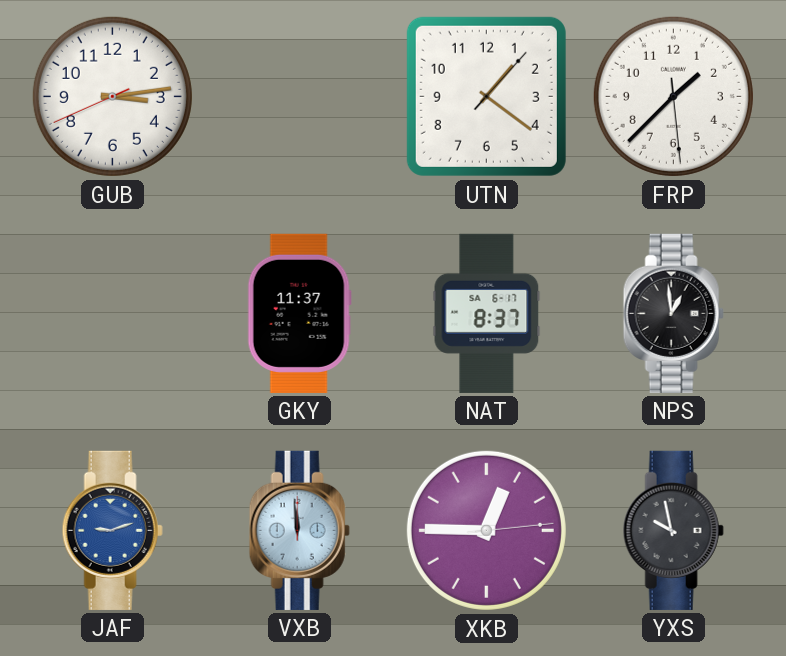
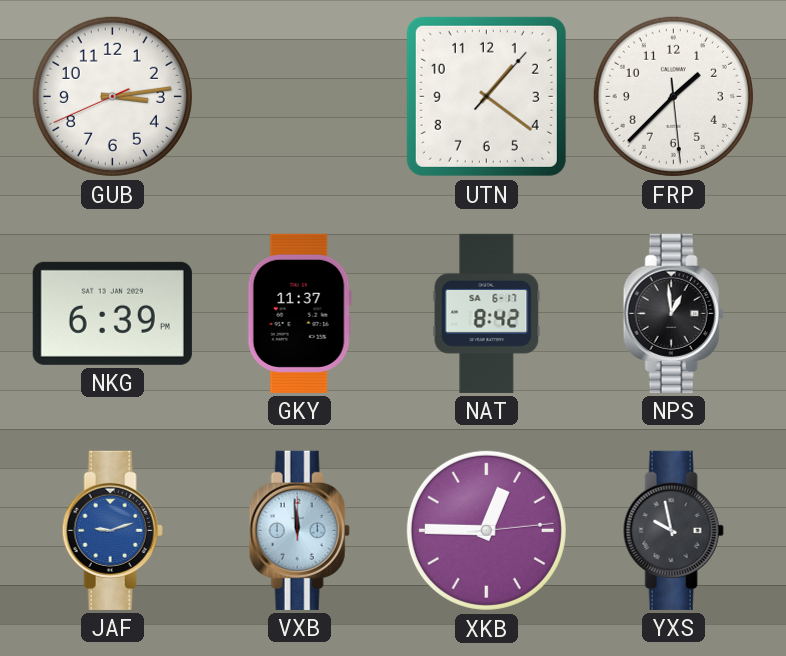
NKG: none -> 6:39
NAT: 8:37 -> 8:42
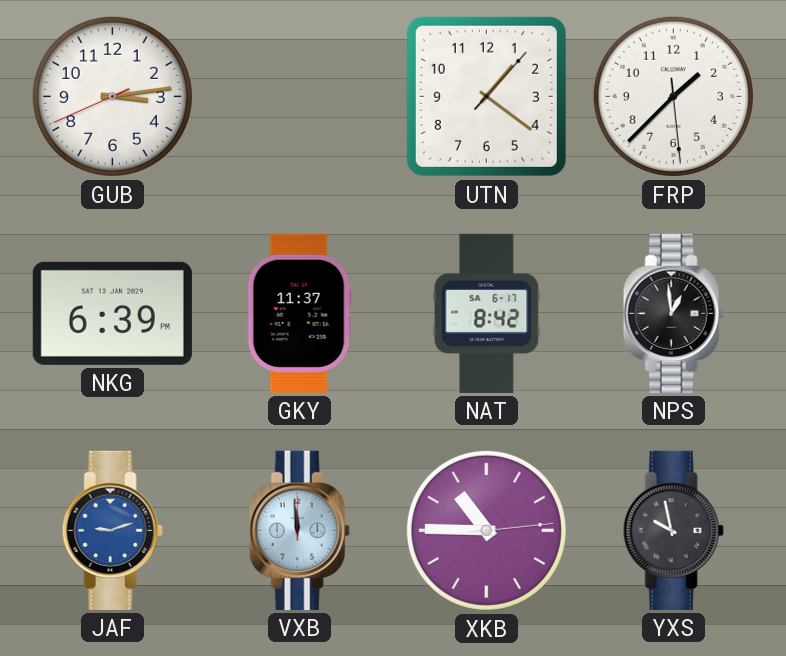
XKB: 12:45 -> 10:45
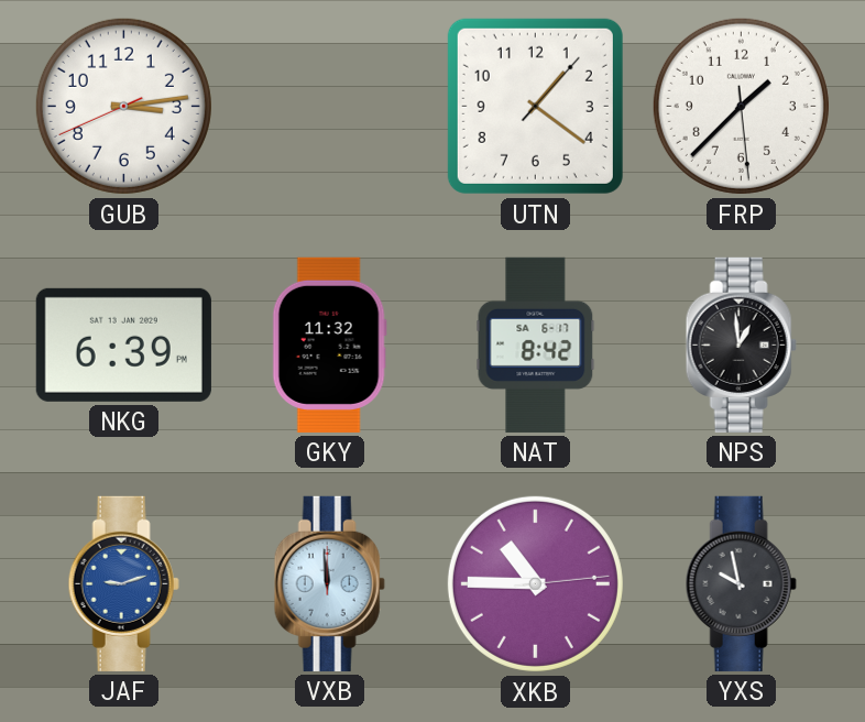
GKY: 11:37 -> 11:32
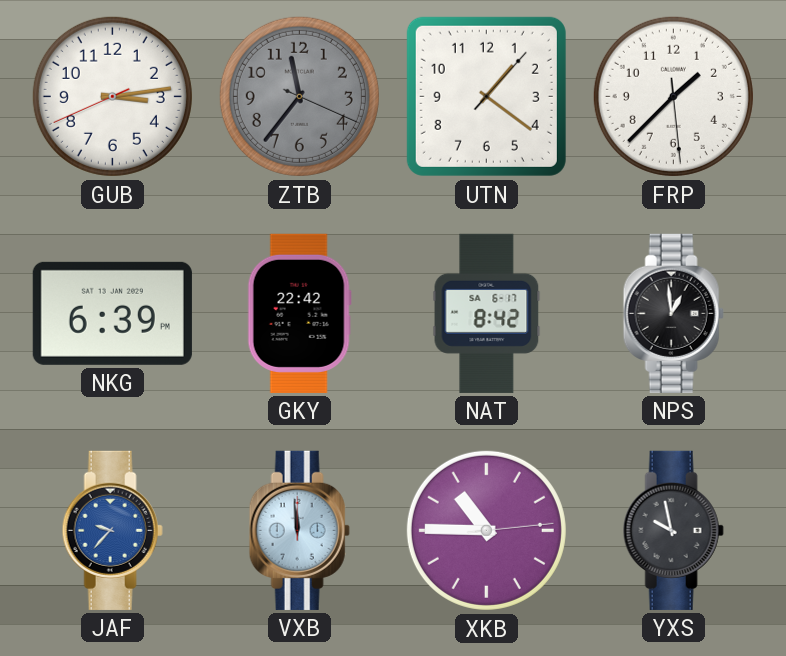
ZTB: none -> 11:36
GKY: 11:32 -> 22:42
JAF: 9:12 -> 9:37
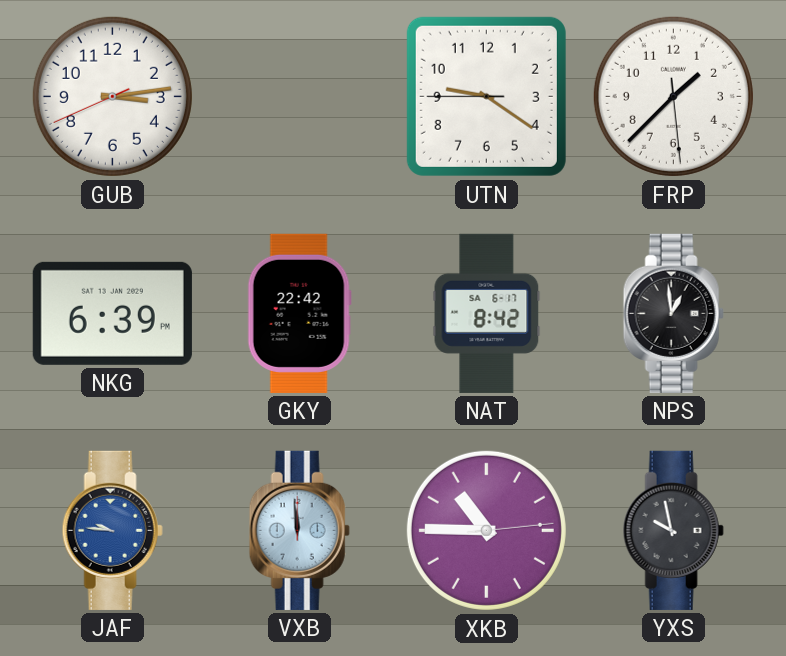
ZTB: 11:36 -> none
UTN: 1:21 -> 9:20
JAF: 9:37 -> 9:46
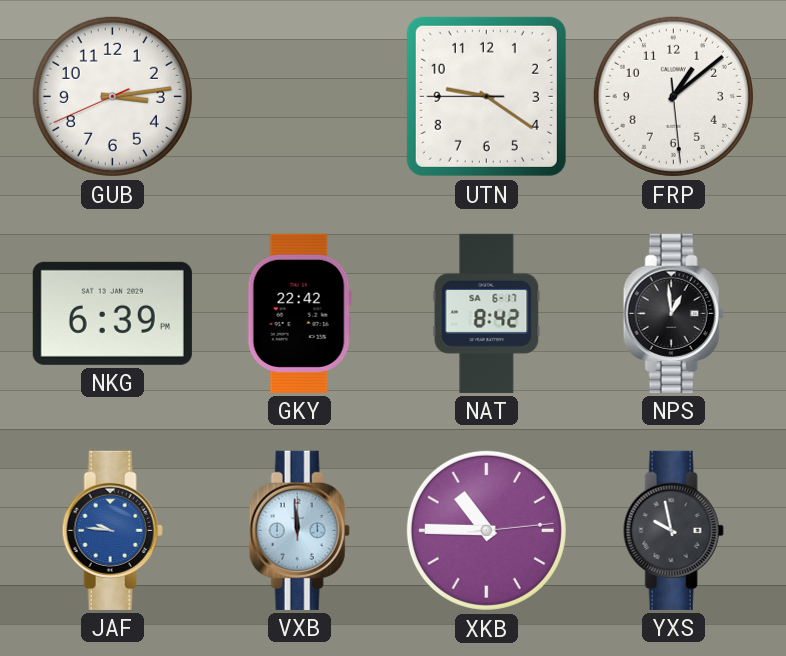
FRP: 1:37 -> 1:08
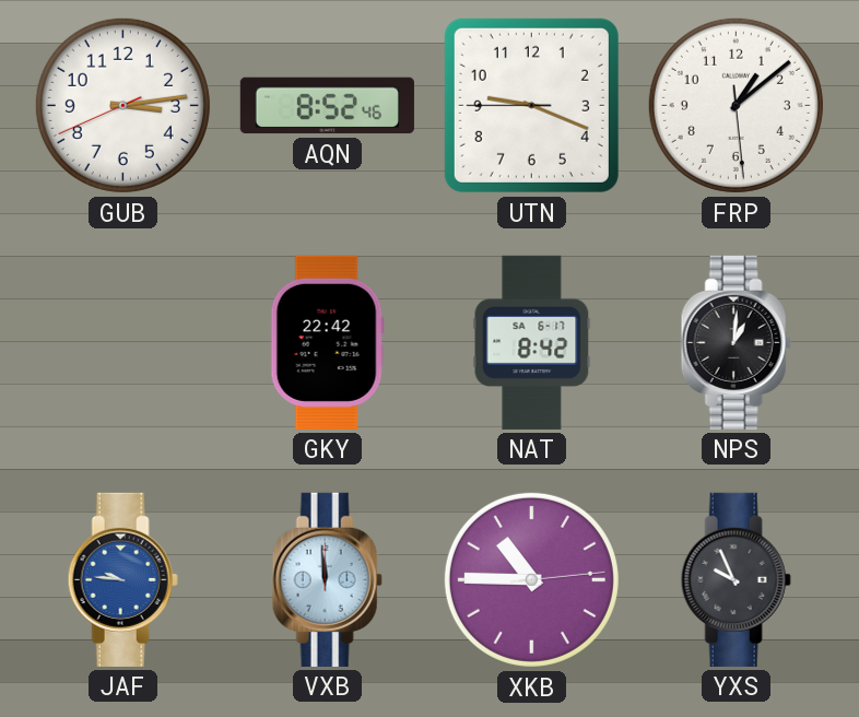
AQN: none -> 8:52
UTN: 9:20 -> 9:18
NKG: 6:39 -> none
NPS: 12:59 -> 1:01
YXS: 9:58 -> 9:56
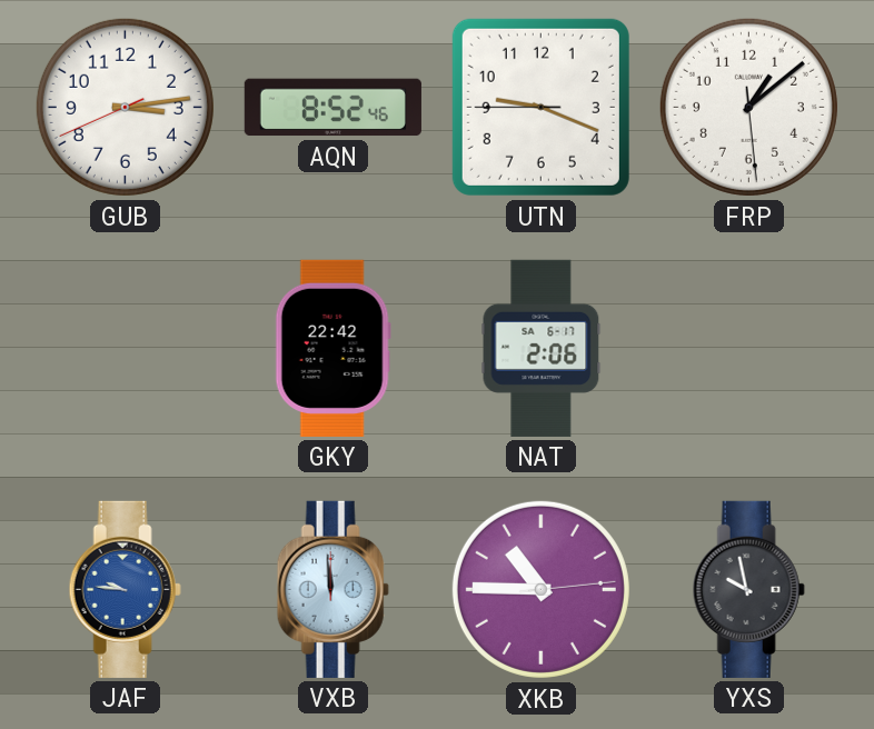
NAT: 8:42 -> 2:06
NPS: 1:01 -> none
YXS: 9:56 -> 9:58
